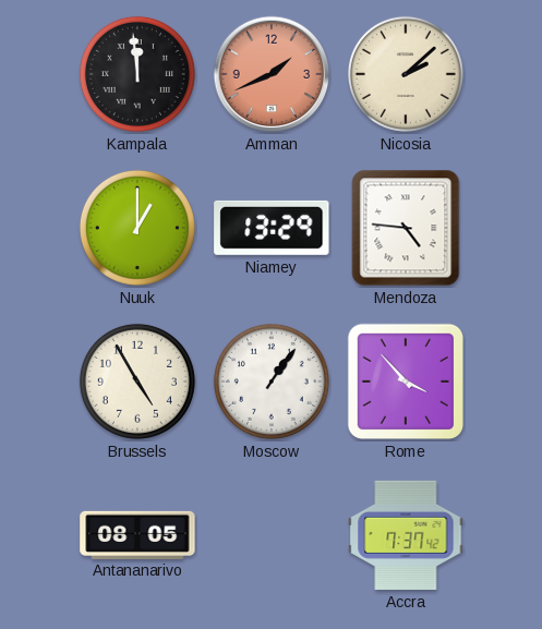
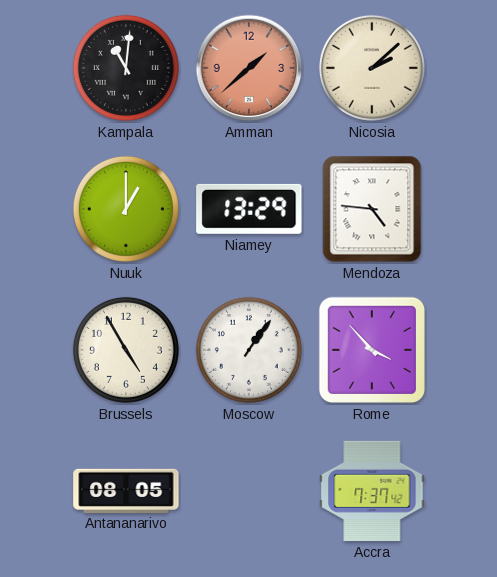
Kampala: 11:59 -> 11:01
Amman: 1:41 -> 1:38
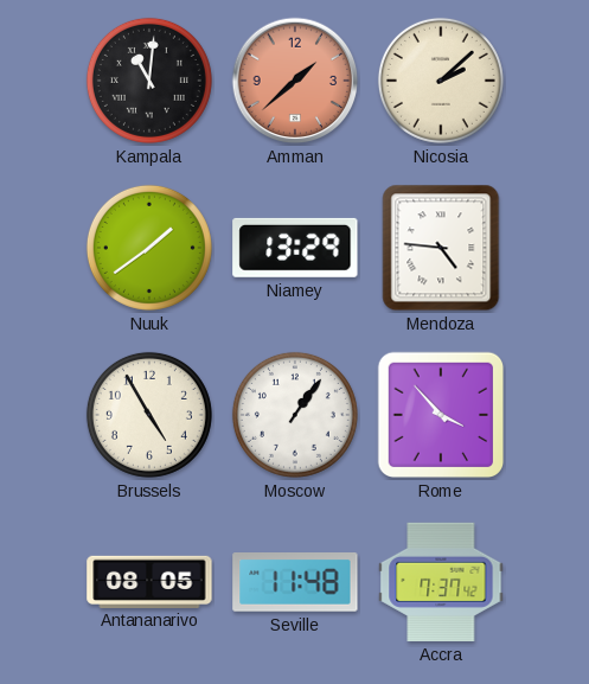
Nuuk: 1:00 -> 1:39
Seville: none -> 11:48
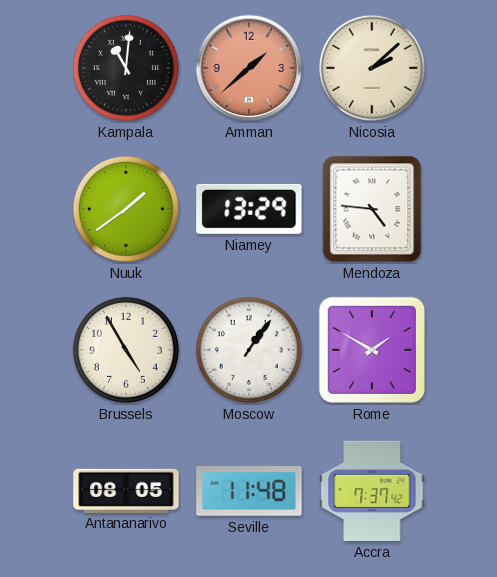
Rome: 3:53 -> 1:50
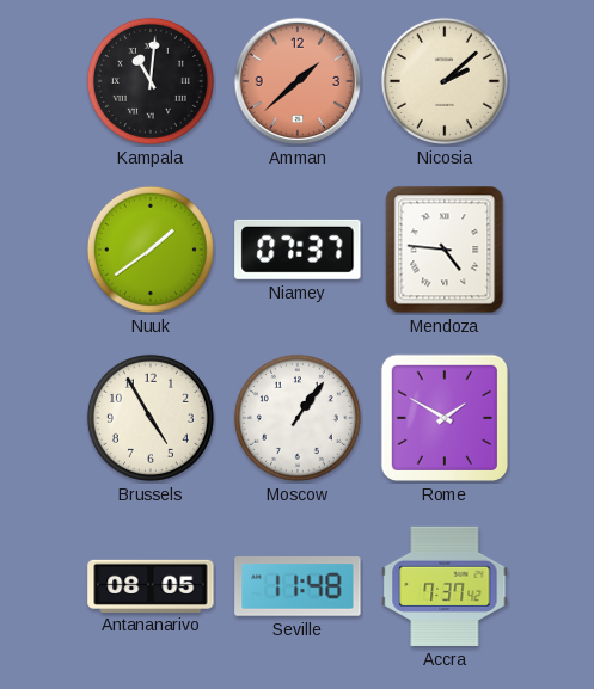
Niamey: 13:29 -> 07:37
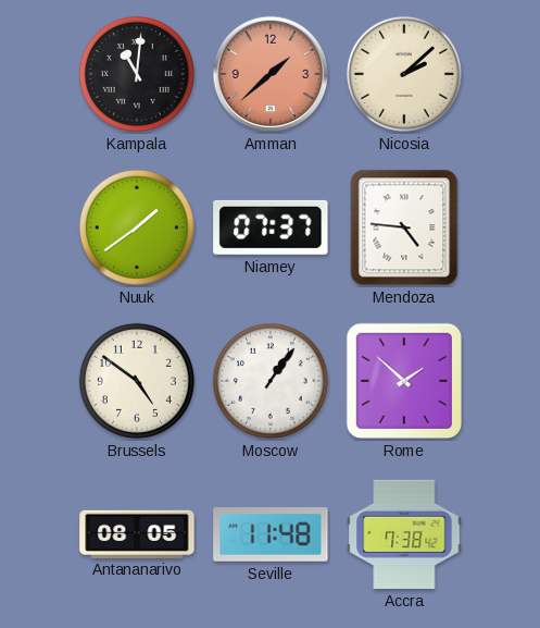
Brussels: 4:55 -> 4:51
Rome: 1:50 -> 1:52
Accra: 7:37 -> 7:38
